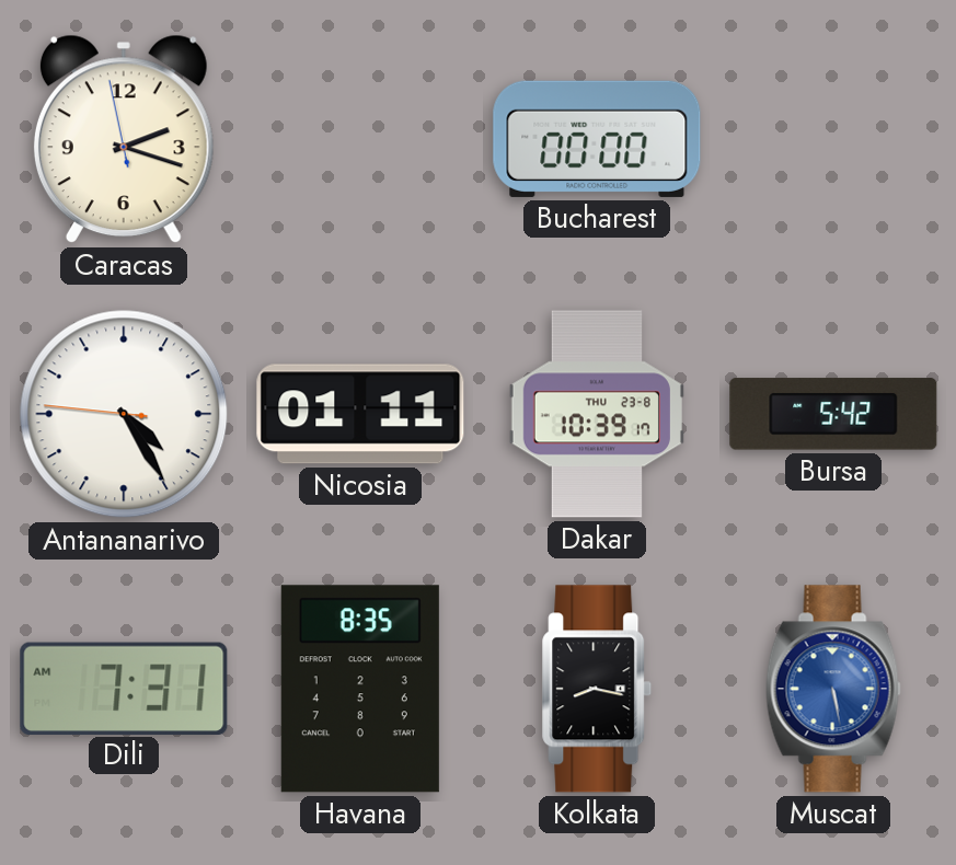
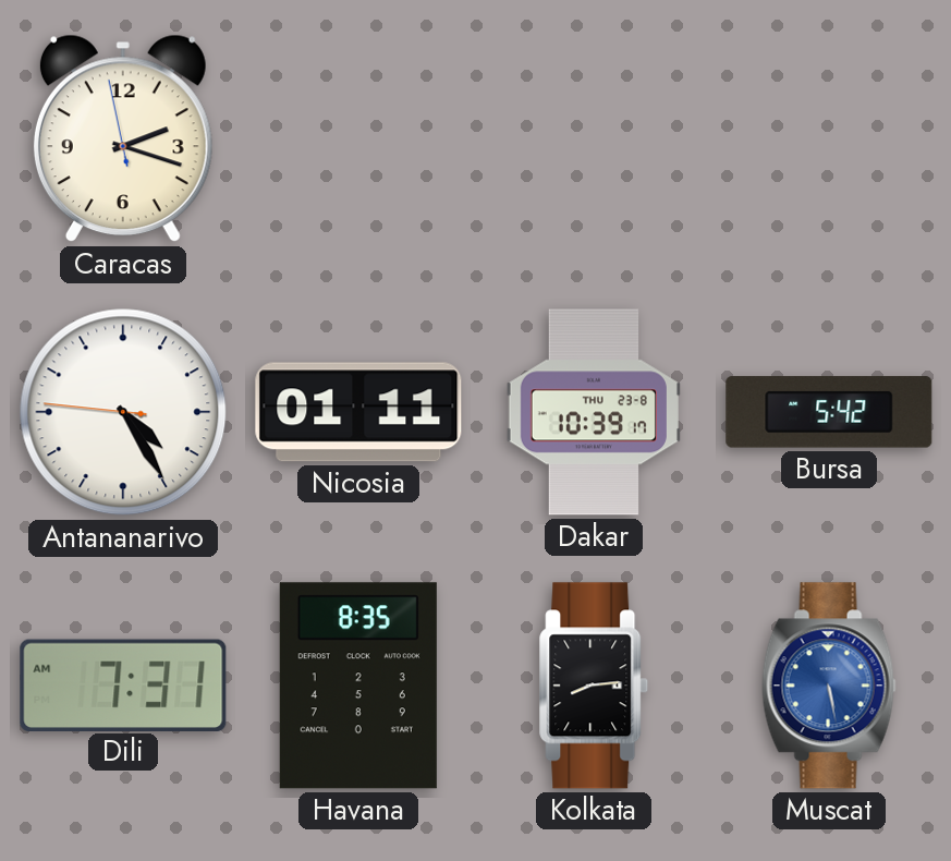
Bucharest: 00:00 -> none
Kolkata: 8:17 -> 8:14
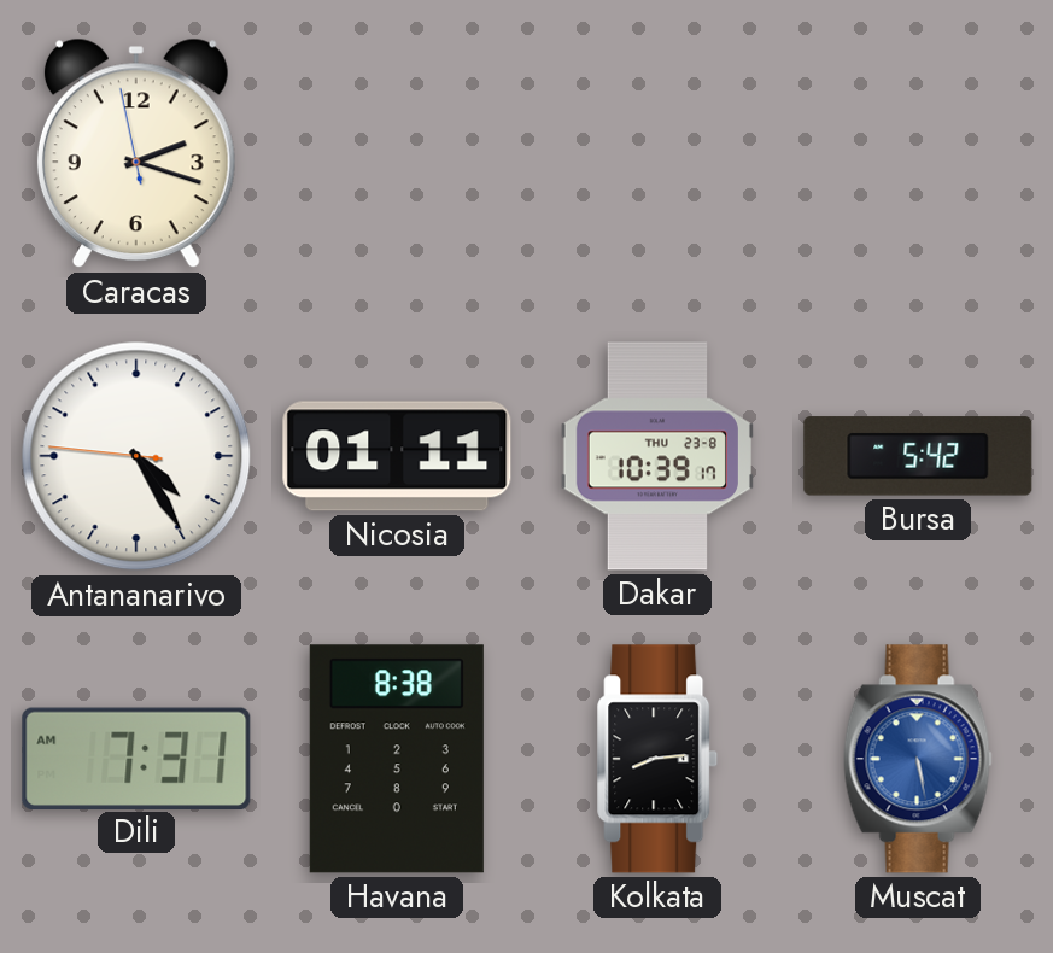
Havana: 8:35 -> 8:38
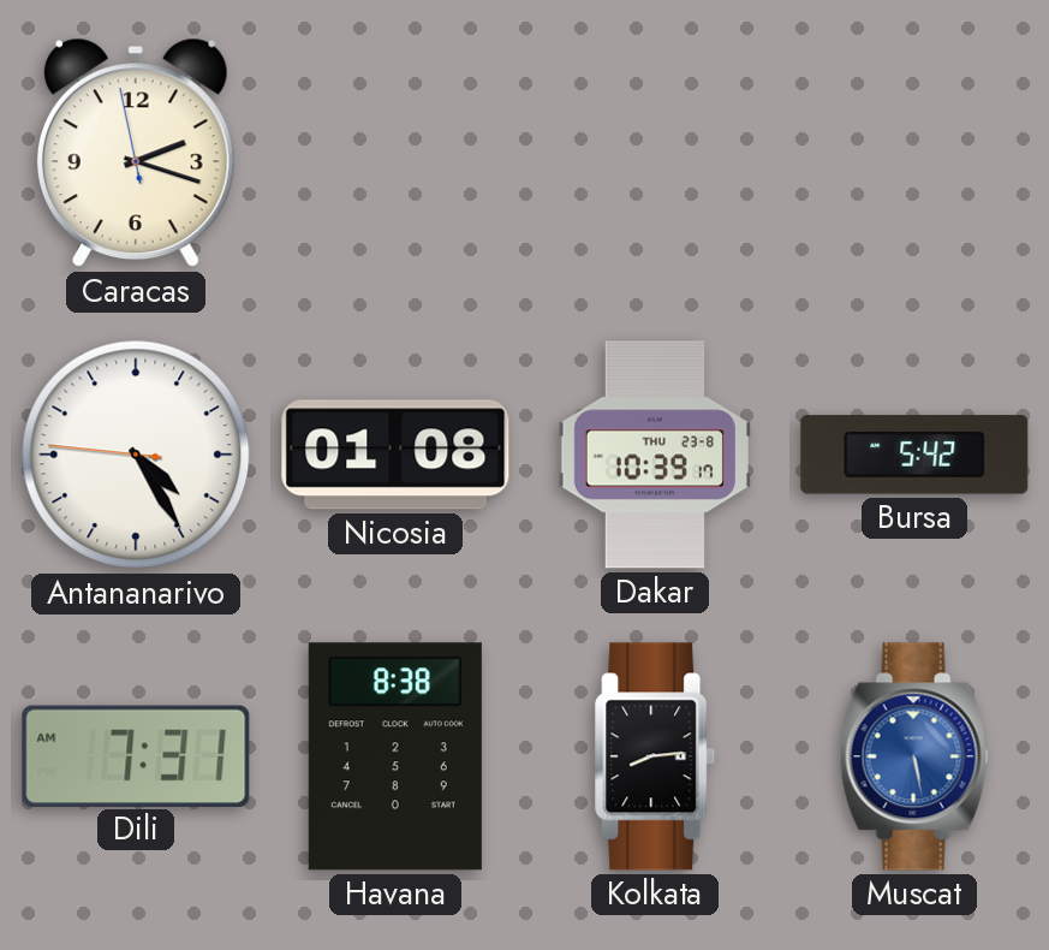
Nicosia: 01:11 -> 01:08
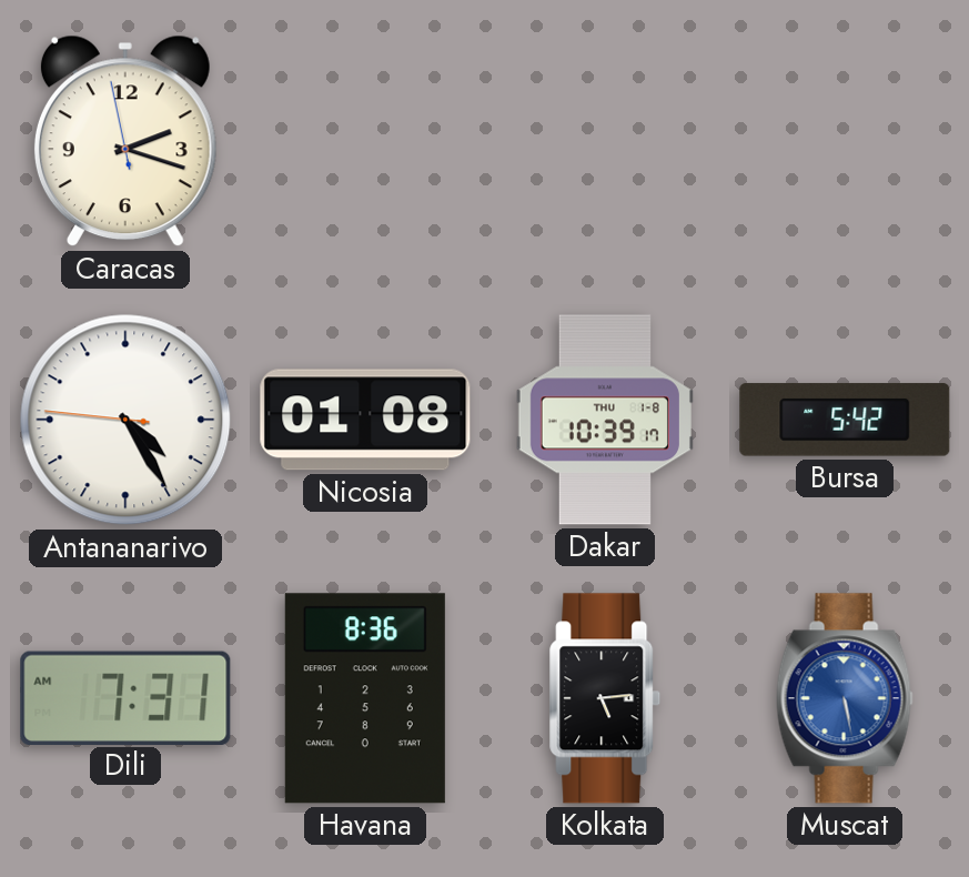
Dakar date: THU 23-8 -> THU 1-8
Havana: 8:38 -> 8:36
Kolkata: 8:14 -> 5:14
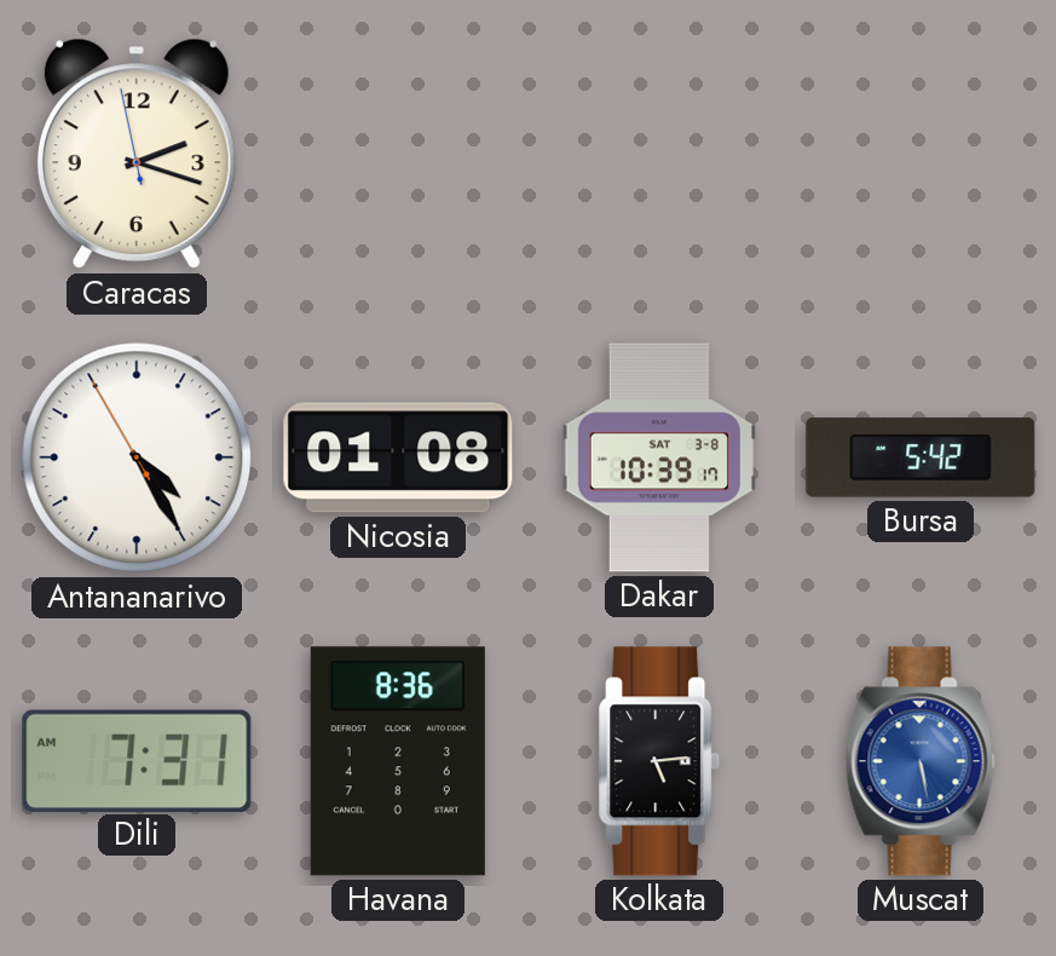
Antananarivo: 4:24:46 -> 4:24:55
Dakar date: THU 1-8 -> SAT 3-8
